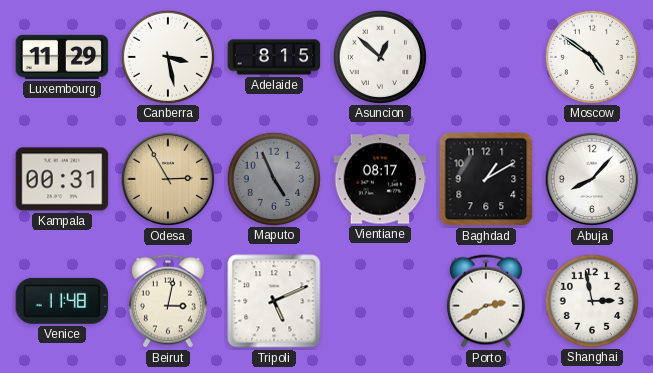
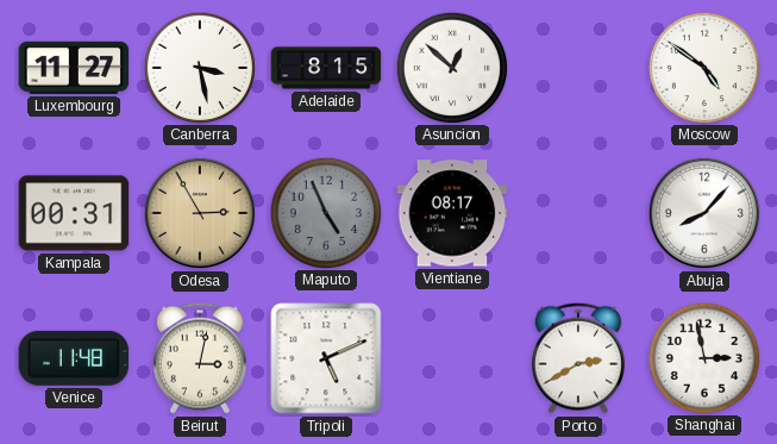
Luxembourg: 11:29 -> 11:27
Baghdad: 1:10 -> none
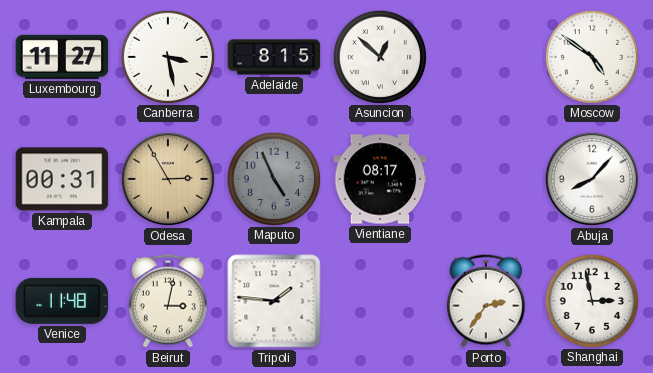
Tripoli: 5:11 -> 1:46
Porto: 2:40 -> 2:36
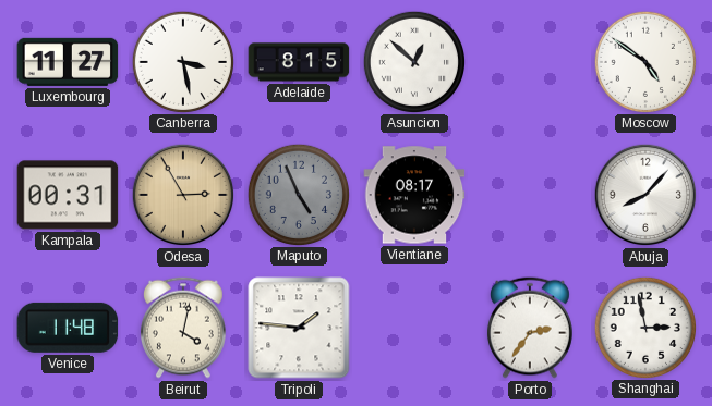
Beirut: 3:02 -> 4:02
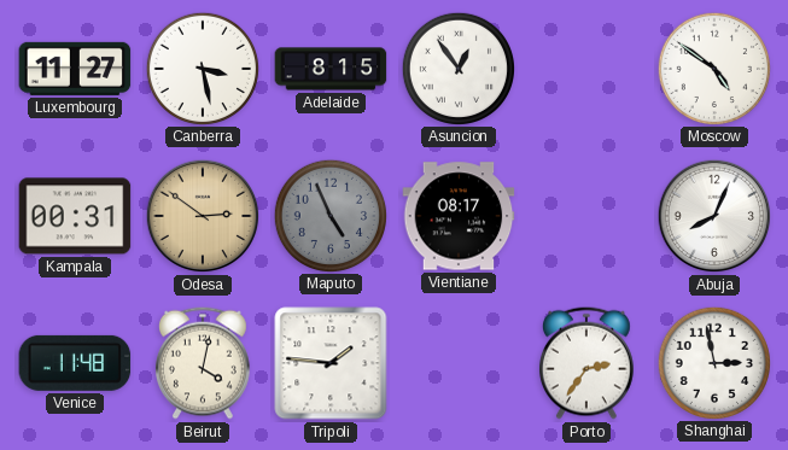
Asuncion: 12:52 -> 12:54
Odesa: 2:55 -> 2:51
Abuja: 8:07 -> 8:04
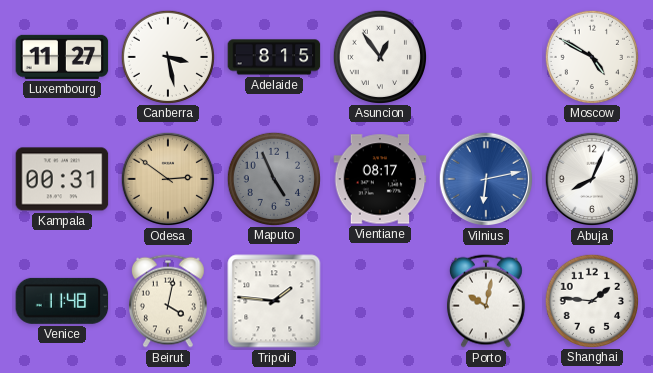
Moscow: 4:51 -> 4:50
Vilnius: none -> 6:13
Porto: 2:36 -> 10:02
Shanghai: 2:58 -> 1:46
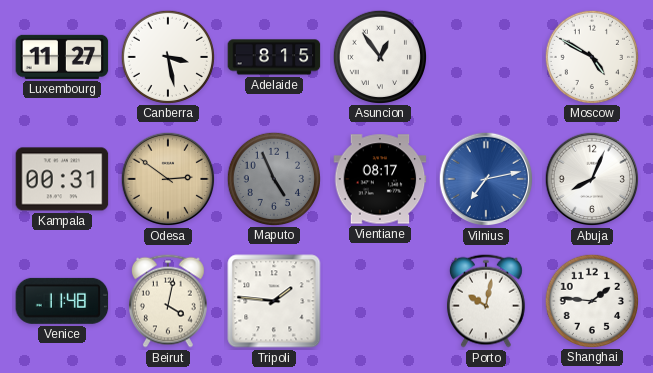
Vilnius: 6:13 -> 7:13
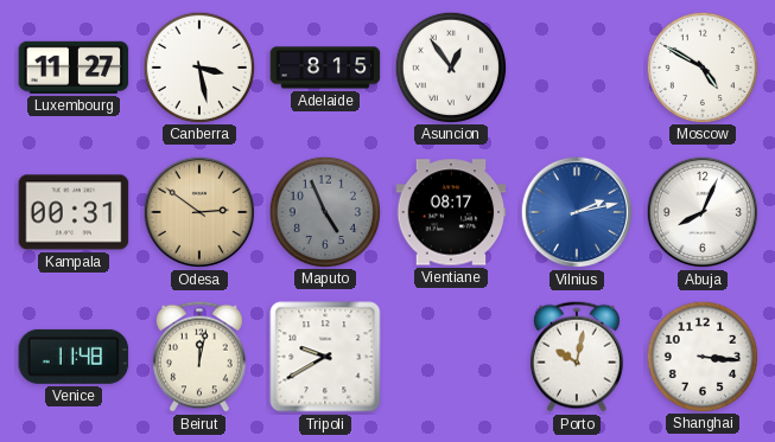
Vilnius: 7:13 -> 2:13
Beirut: 4:02 -> 12:02
Tripoli: 1:46 -> 9:40
Shanghai: 1:46 -> 3:16
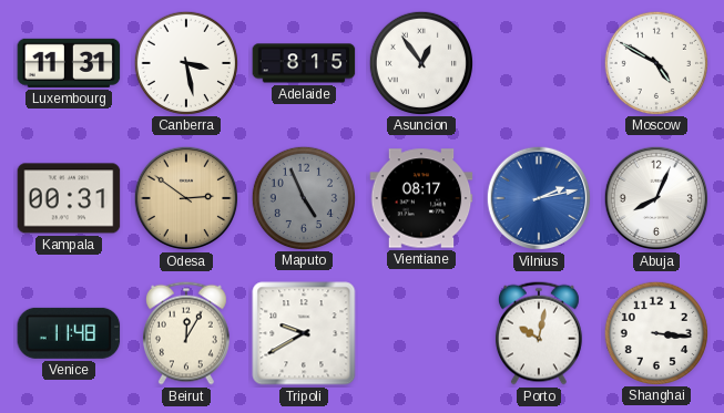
Luxembourg: 11:27 -> 11:31
Beirut: 12:02 -> 12:05
